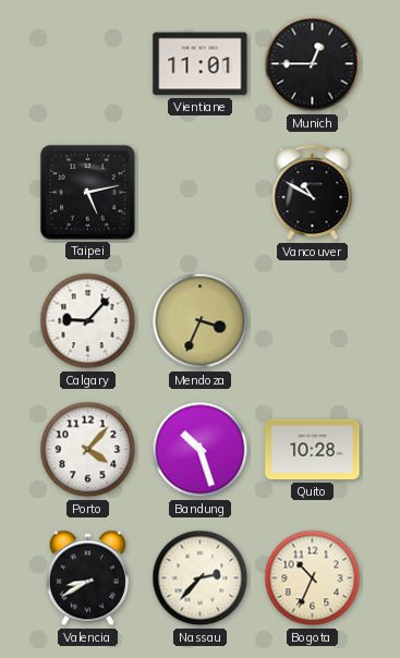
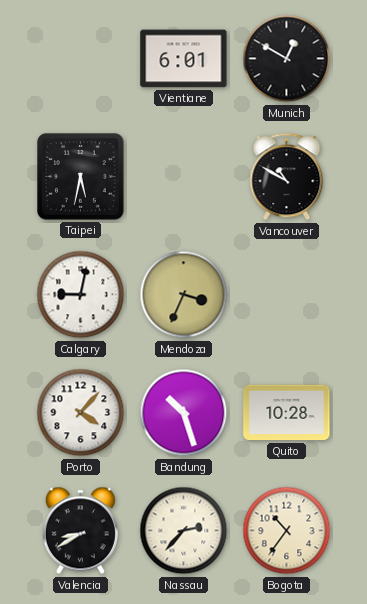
Vientiane: 11:01 -> 6:01
Munich: 12:45 -> 12:50
Taipei: 5:13 -> 5:32
Calgary: 9:07 -> 9:02
Bogota: 10:34 -> 10:36
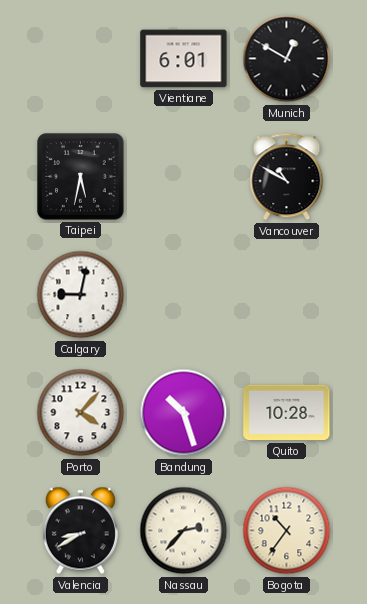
Mendoza: 3:34 -> none
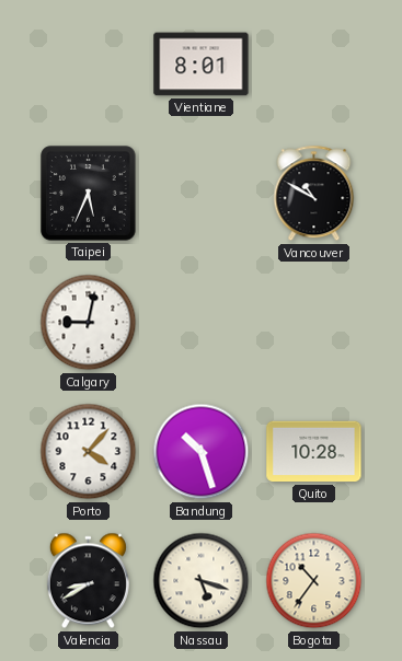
Vientiane: 6:01 -> 8:01
Munich: 12:50 -> none
Taipei: 5:32 -> 5:34
Nassau: 2:37 -> 5:18
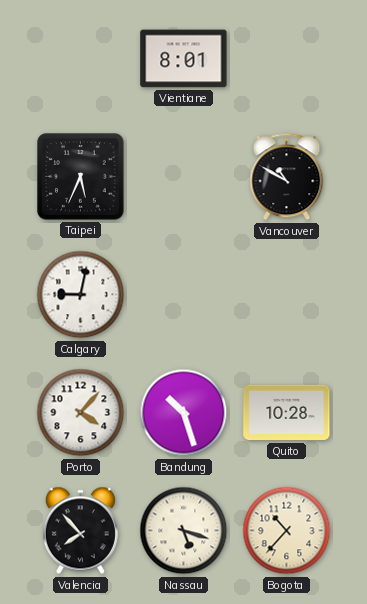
Valencia: 8:40 -> 7:53
Bogota: 10:36 -> 10:37
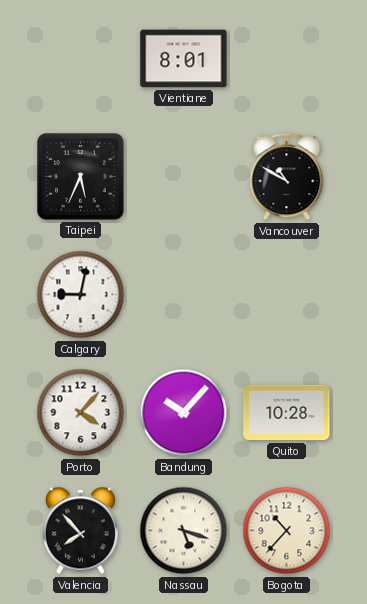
Bandung: 10:27 -> 10:07
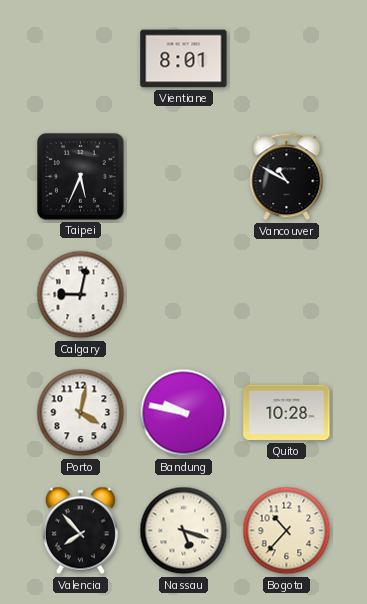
Porto: 4:07 -> 4:02
Bandung: 10:07 -> 9:47
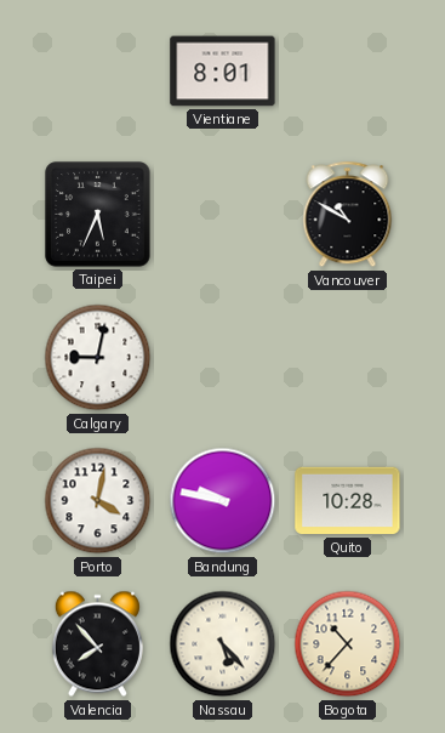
Nassau: 5:18 -> 5:23
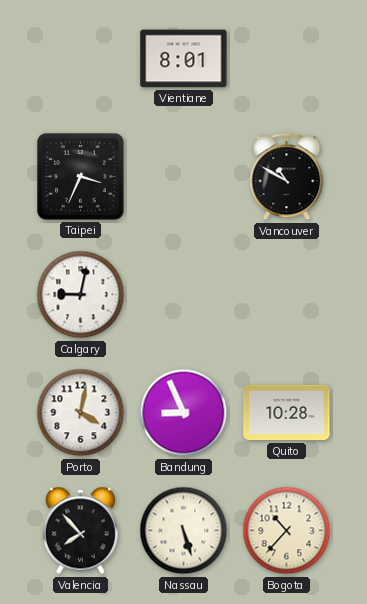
Taipei: 5:34 -> 3:34
Bandung: 9:47 -> 8:56
Nassau: 5:23 -> 5:27
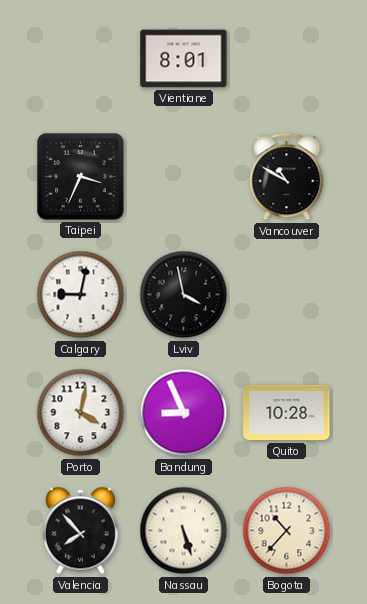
Lviv: none -> 3:58
